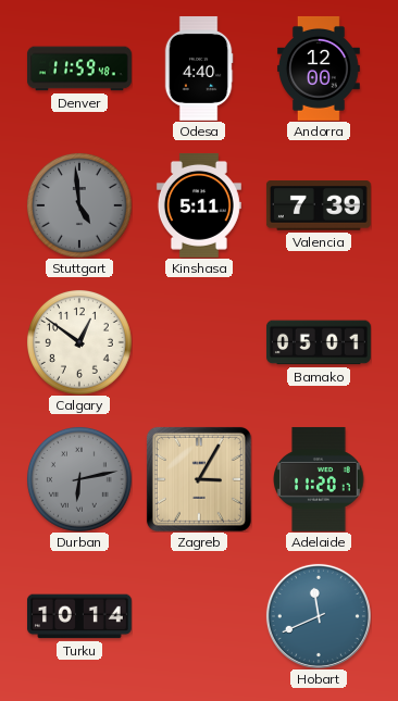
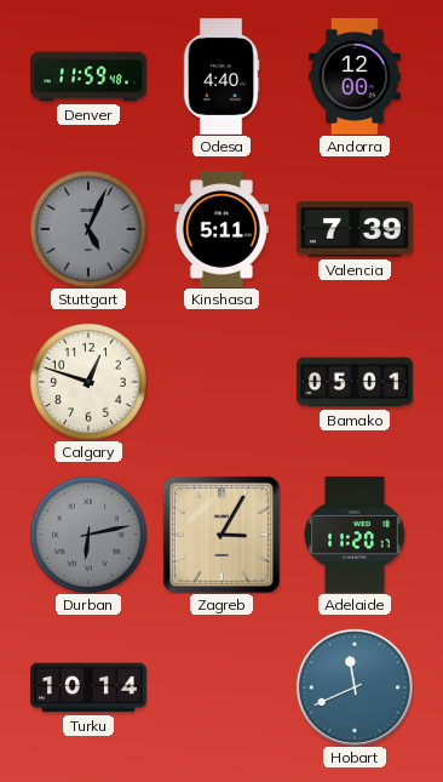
Stuttgart: 4:59 -> 5:04
Calgary: 12:51 -> 12:48
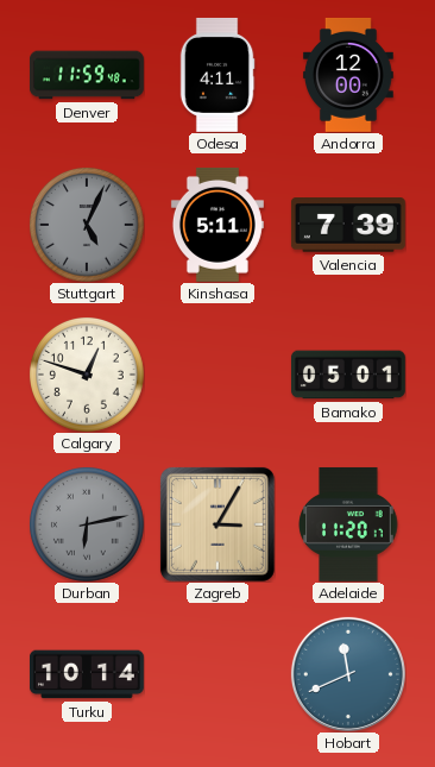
Odesa: 4:40 -> 4:11
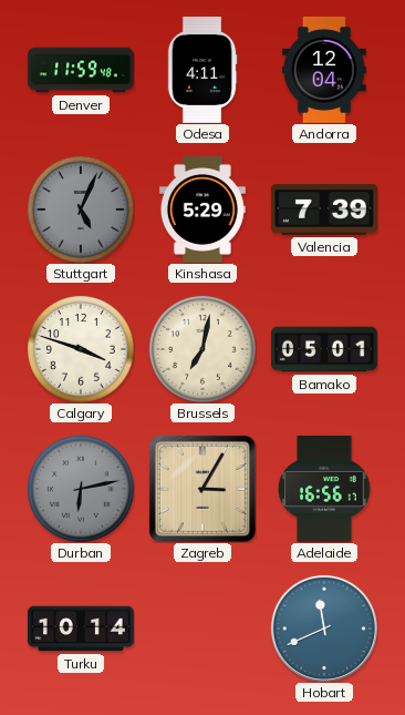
Andorra: 12:00 -> 12:04
Kinshasa: 5:11 -> 5:29
Calgary: 12:48 -> 3:48
Brussels: none -> 7:02
Adelaide: 11:20 -> 16:56
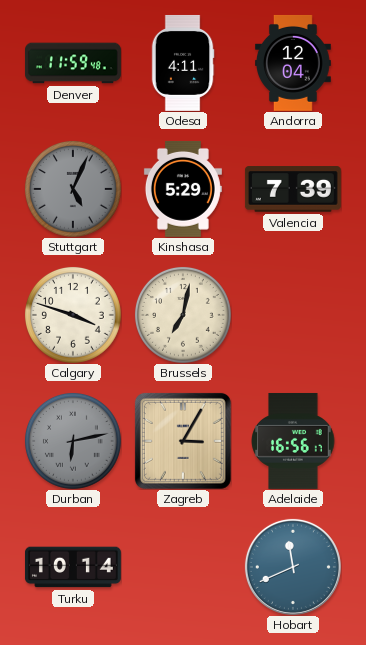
Bamako: 05:01 -> none
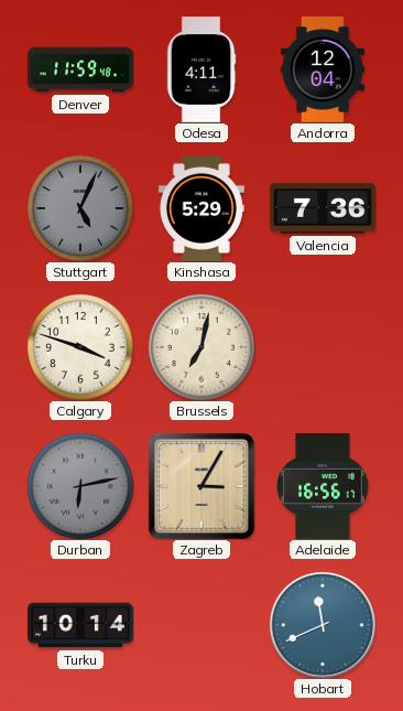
Valencia: 7:39 -> 7:36
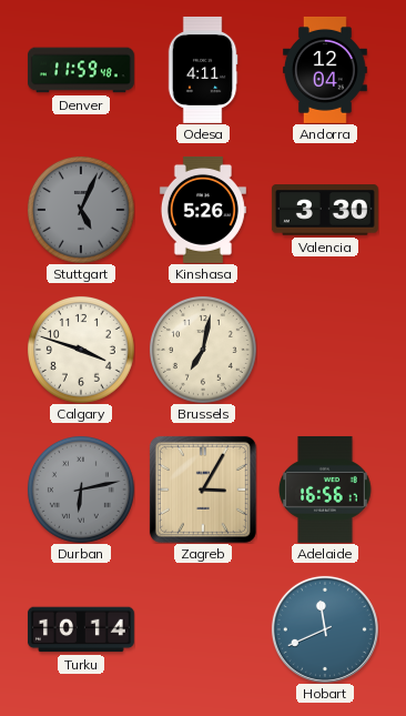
Kinshasa: 5:29 -> 5:26
Valencia: 7:36 -> 3:30
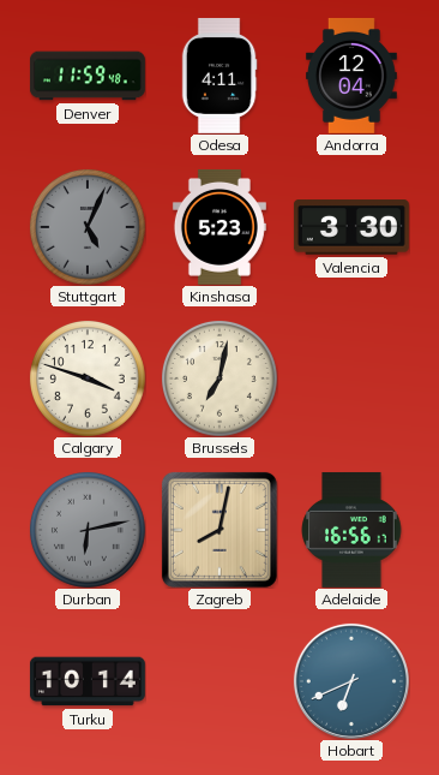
Kinshasa: 5:26 -> 5:23
Zagreb: 3:05 -> 8:02
Hobart: 11:41 -> 6:41
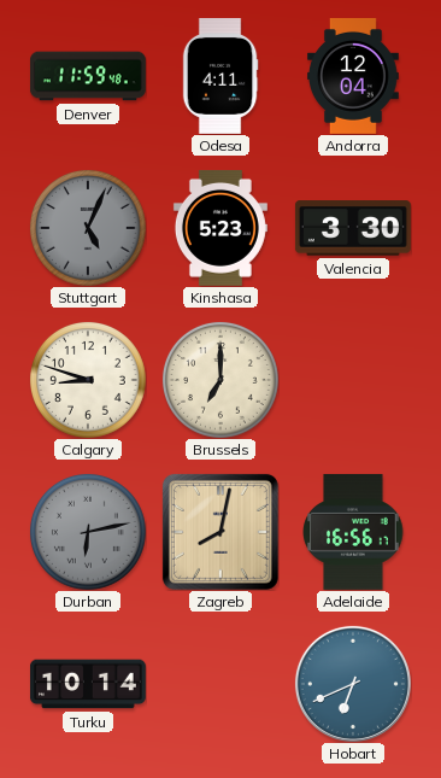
Calgary: 3:48 -> 8:48
Brussels: 7:02 -> 7:00
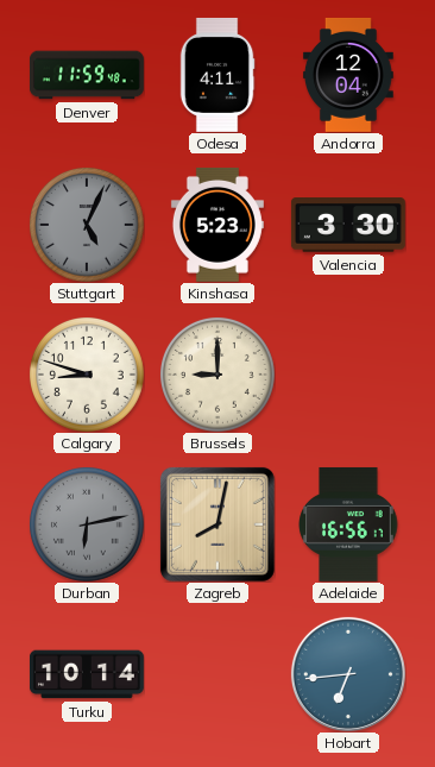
Brussels: 7:00 -> 9:00
Hobart: 6:41 -> 6:44
